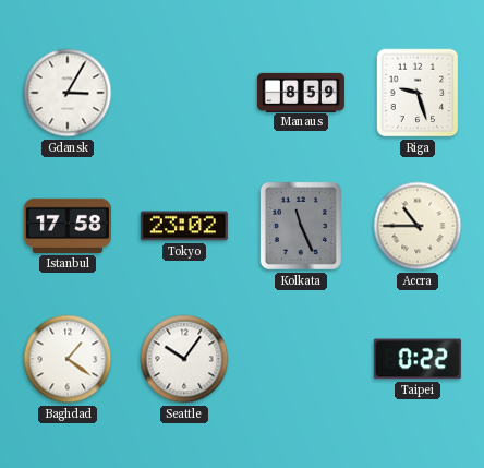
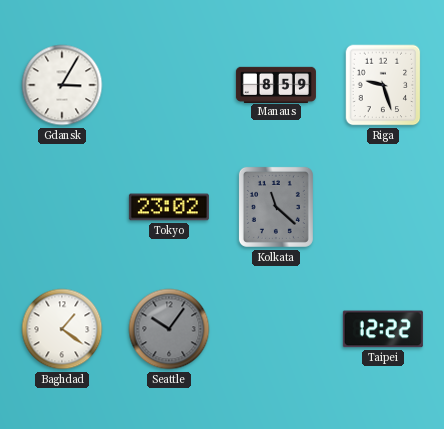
Istanbul: 17:58 -> none
Kolkata: 11:26 -> 11:22
Accra: 10:45 -> none
Seattle dial: white -> grey
Taipei: 0:22 -> 12:22
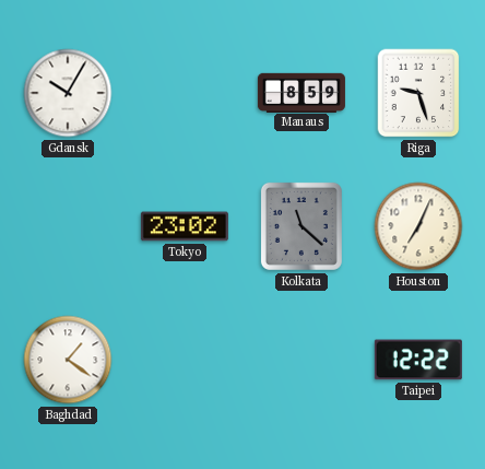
Gdansk: 3:05 -> 10:05
Houston: none -> 7:04
Seattle: 10:06 -> none
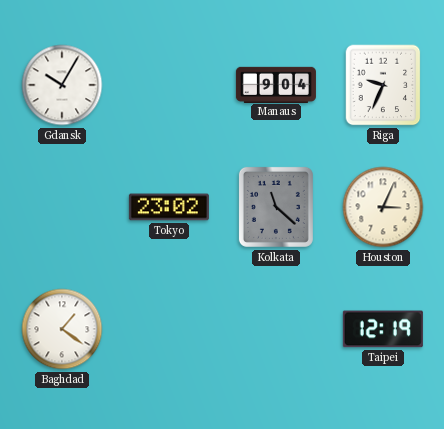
Manaus: 8:59 -> 9:04
Riga: 9:27 -> 9:34
Houston: 7:04 -> 3:04
Taipei: 12:22 -> 12:19
